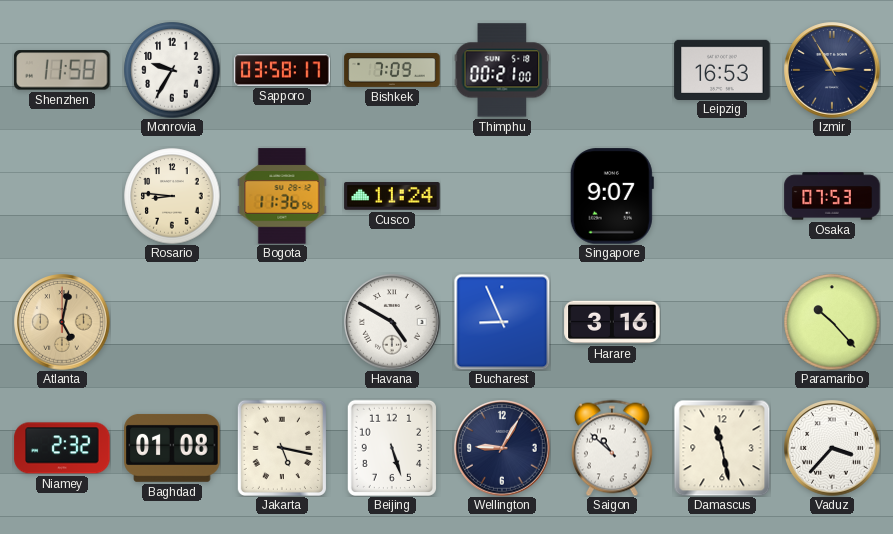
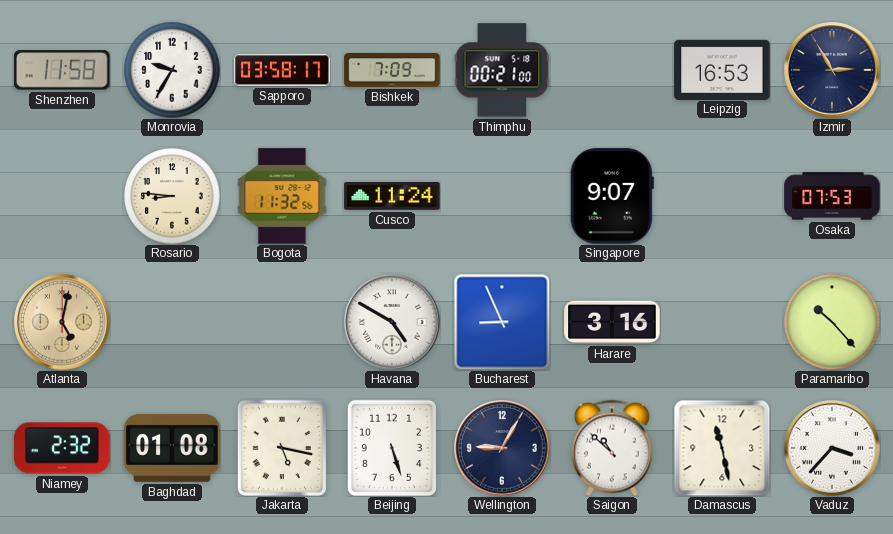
Bogota: 11:36 -> 11:32
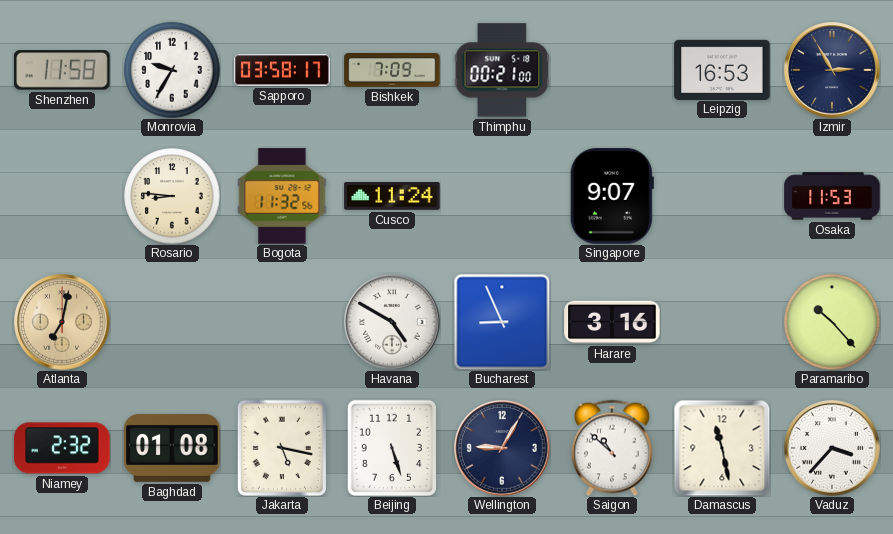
Osaka: 07:53 -> 11:53
Atlanta: 5:02 -> 7:02
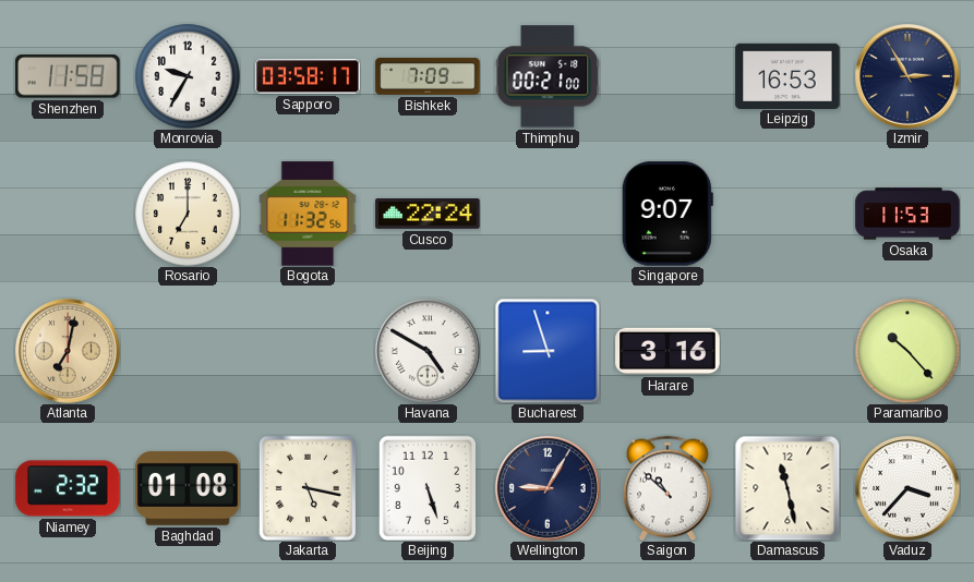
Rosario: 8:46 -> 7:00
Cusco: 11:24 -> 22:24
Bucharest: 8:56 -> 8:57
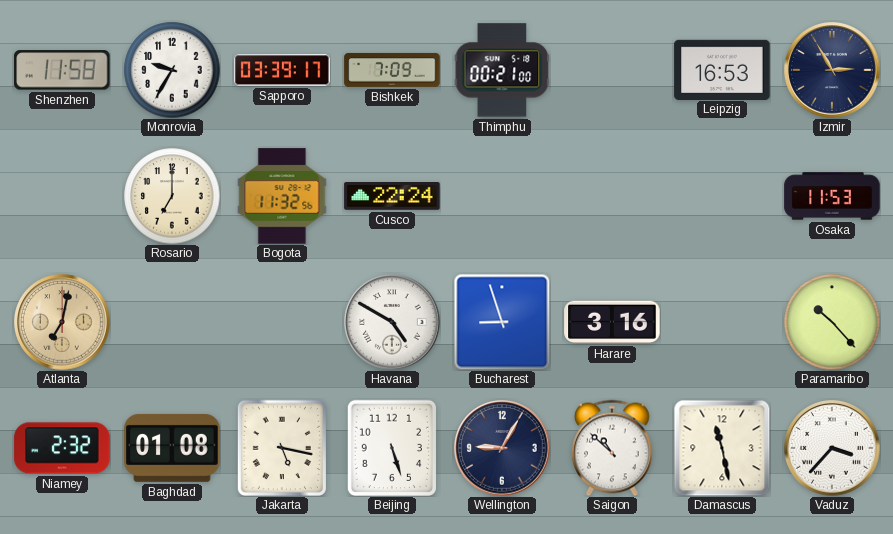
Sapporo: 03:58 -> 03:39
Singapore: 9:07 -> none
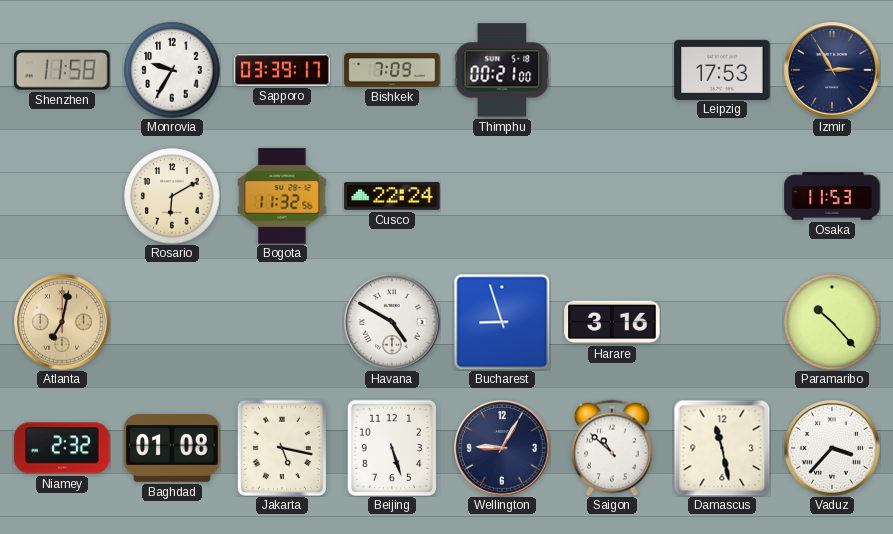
Leipzig: 16:53 -> 17:53
Rosario: 7:00 -> 6:10
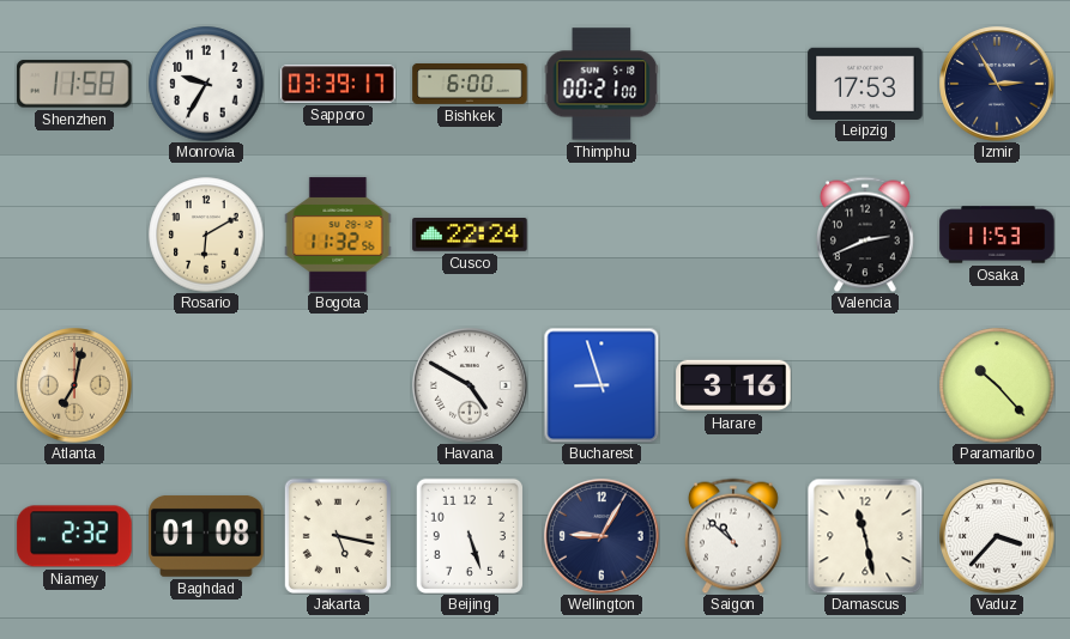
Bishkek: 7:09 -> 6:00
Valencia: none -> 2:41
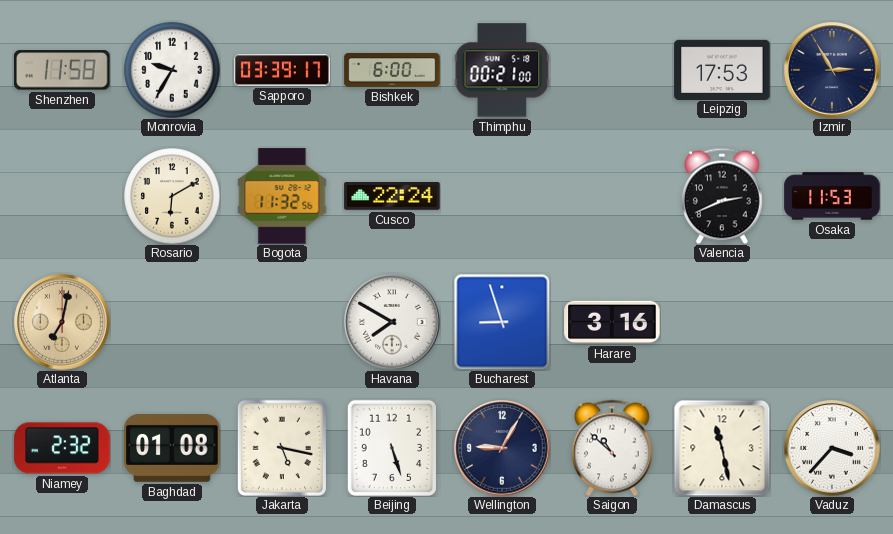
Havana: 4:50 -> 7:50
Paramaribo: 10:23 -> none
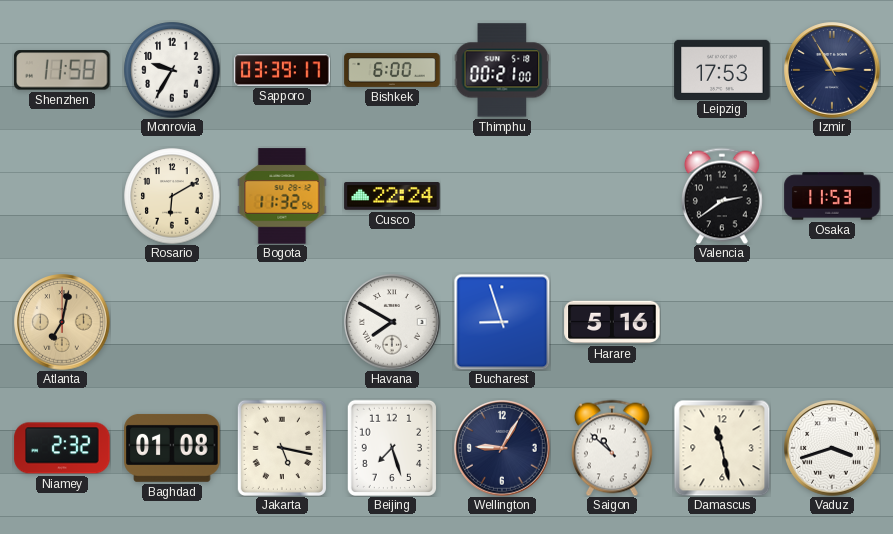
Valencia: 2:41 -> 2:39
Harare: 3:16 -> 5:16
Beijing: 5:27 -> 7:27
Vaduz: 3:37 -> 3:42
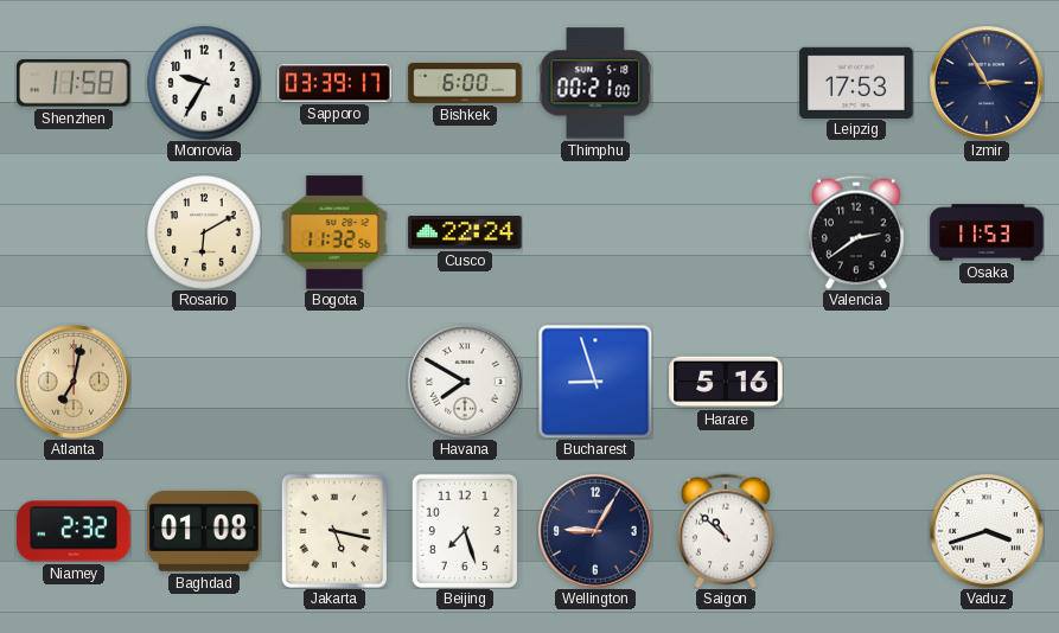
Damascus: 11:28 -> none
